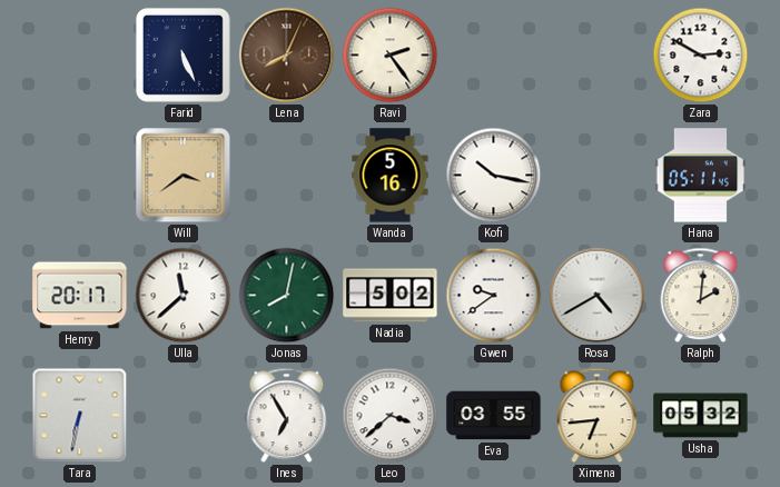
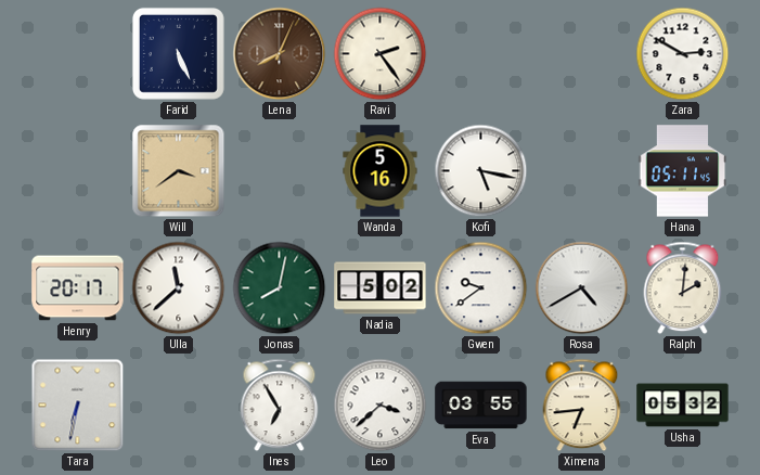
Kofi: 10:17 -> 5:17
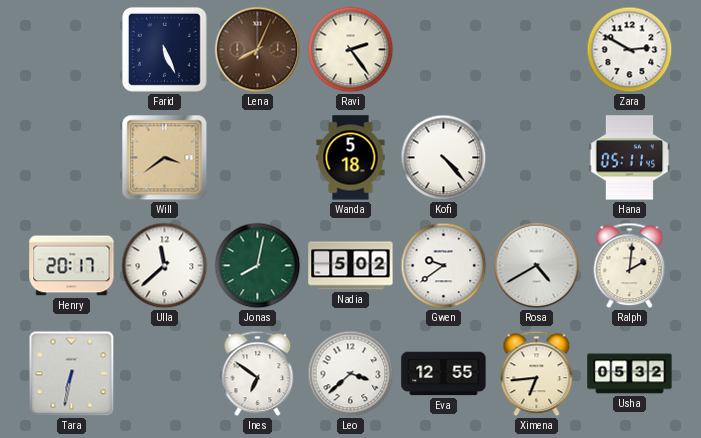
Wanda: 5:16 -> 5:18
Kofi: 5:17 -> 4:23
Ines: 6:55 -> 6:51
Eva: 03:55 -> 12:55
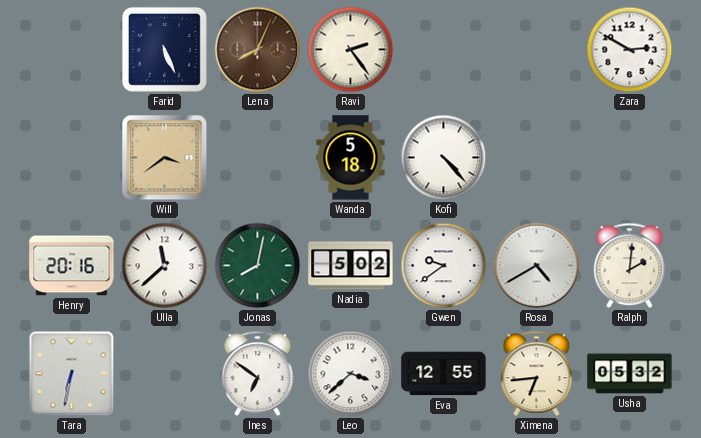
Hana: 05:11 -> none
Henry: 20:17 -> 20:16
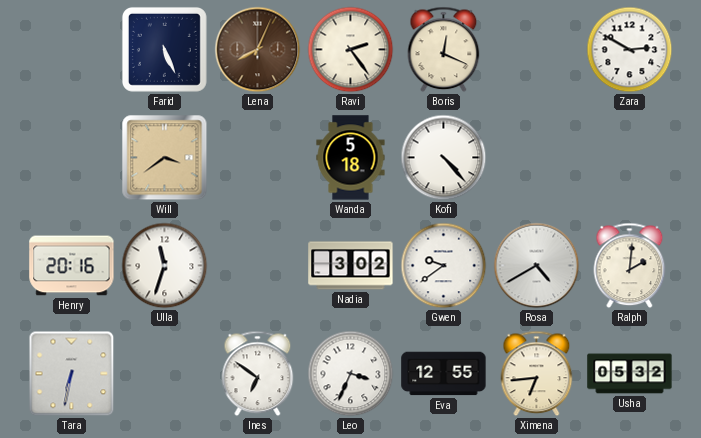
Boris: none -> 12:19
Ulla: 11:38 -> 11:33
Jonas: 8:02 -> none
Nadia: 5:02 -> 3:02
Leo: 3:38 -> 3:34
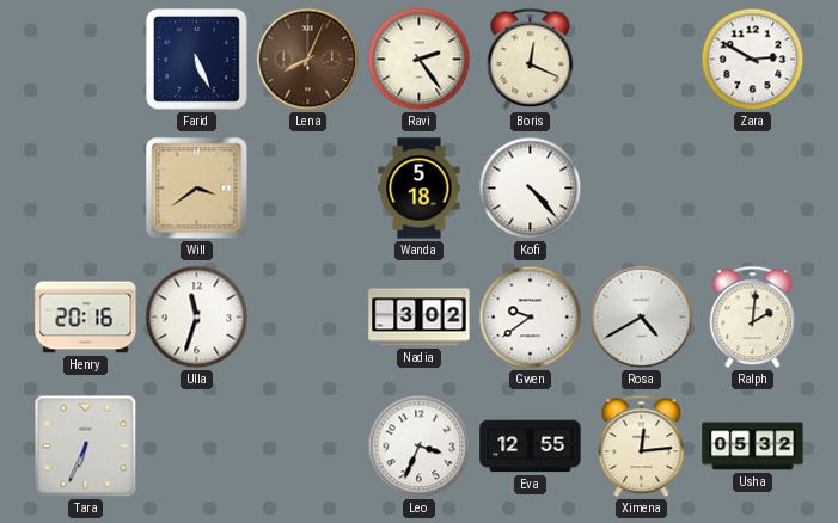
Tara: 6:32 -> 6:34
Ines: 6:51 -> none
Ximena: 6:44 -> 12:14
